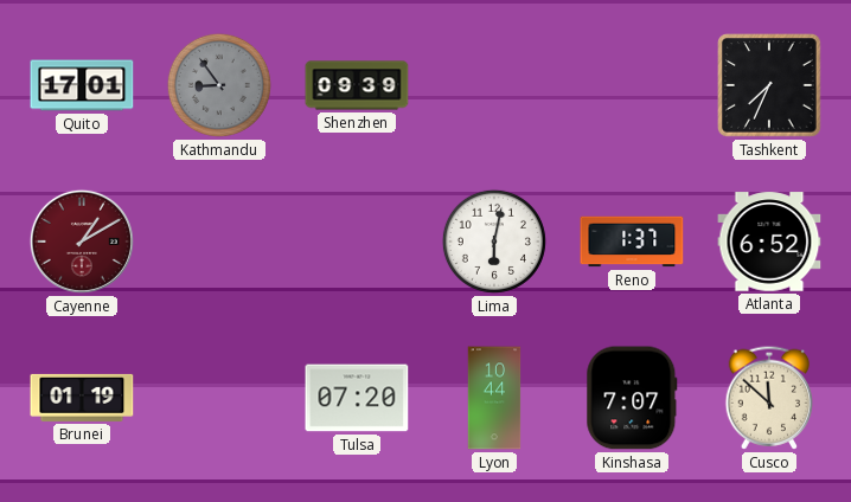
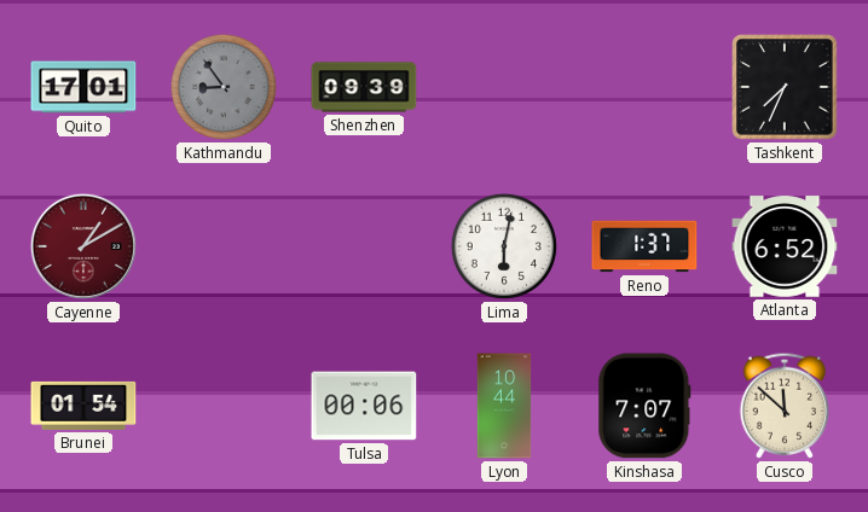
Brunei: 01:19 -> 01:54
Tulsa: 07:20 -> 00:06
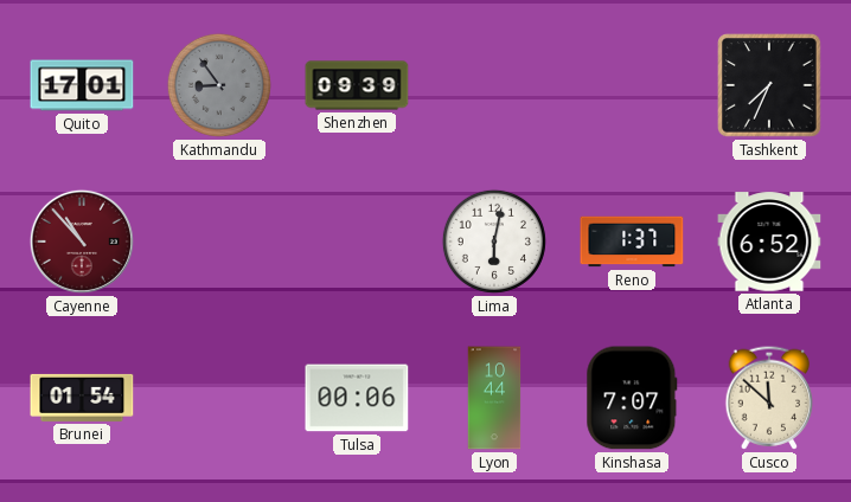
Cayenne: 1:10 -> 10:53
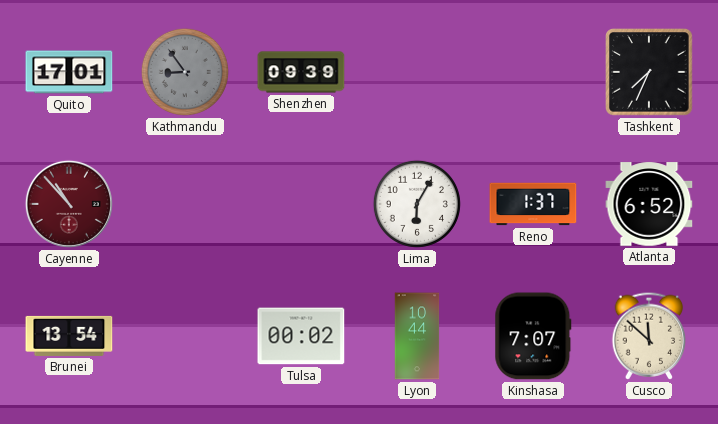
Lima: 6:02 -> 6:05
Brunei: 01:54 -> 13:54
Tulsa: 00:06 -> 00:02
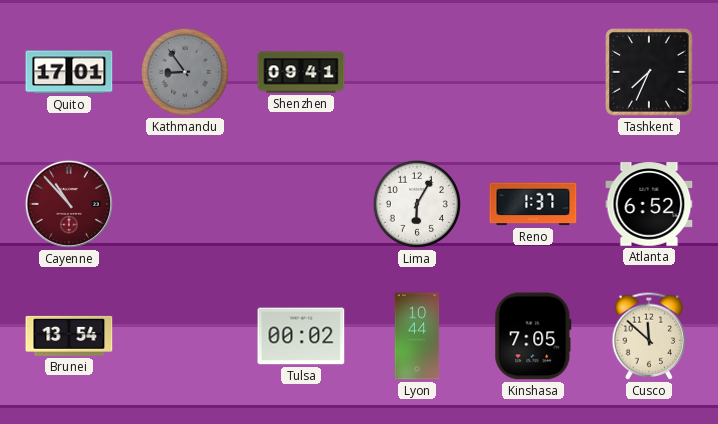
Shenzhen: 09:39 -> 09:41
Kinshasa: 7:07 -> 7:05
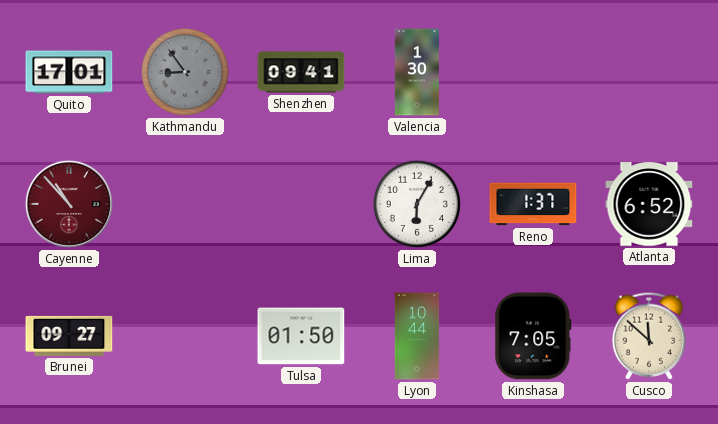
Valencia: none -> 1:30
Tashkent: 7:34 -> none
Brunei: 13:54 -> 09:27
Tulsa: 00:02 -> 01:50
